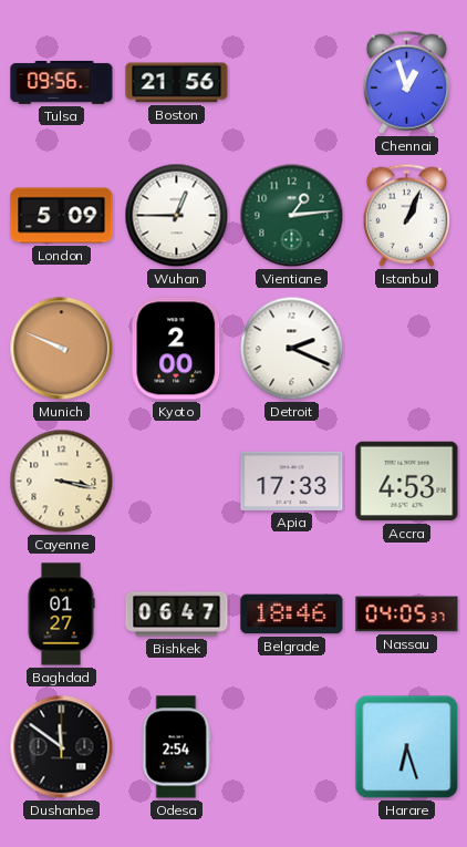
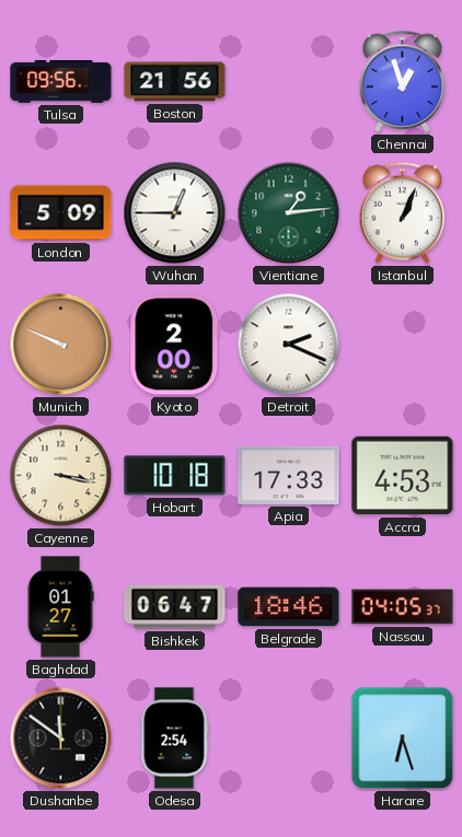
Hobart: none -> 10:18
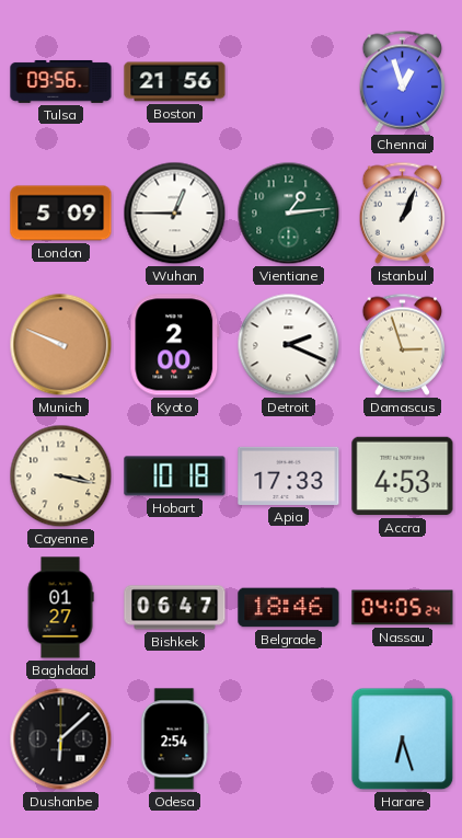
Damascus: none -> 2:57
Nassau: 04:05:37 -> 04:05:24
Dushanbe: 11:51 -> 6:08
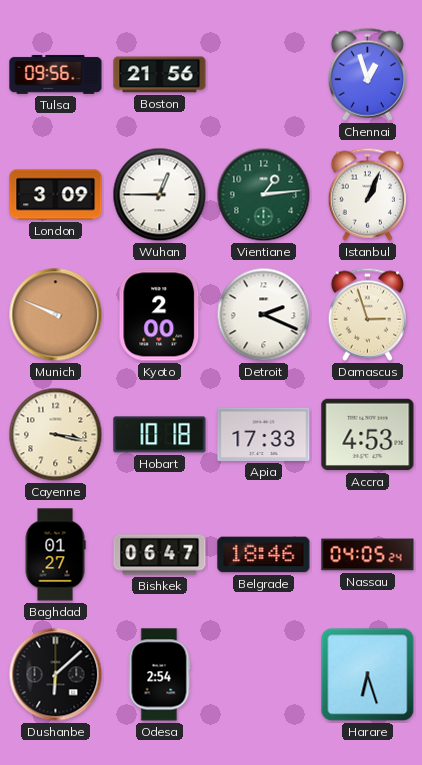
London: 5:09 -> 3:09
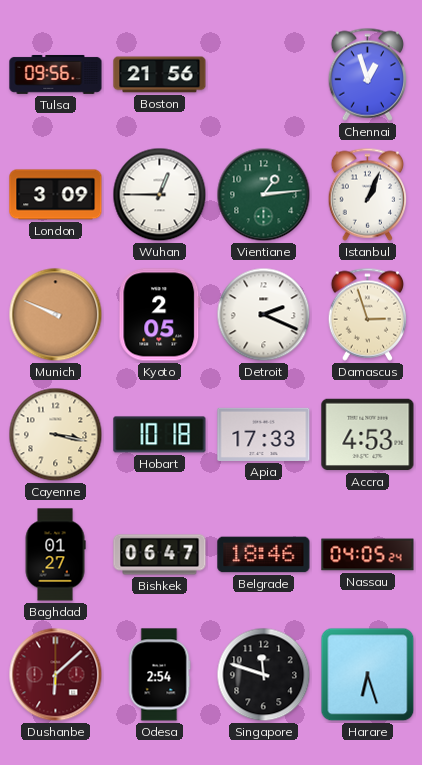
Kyoto: 2:00 -> 2:05
Dushanbe dial: black -> burgundy
Singapore: none -> 11:48
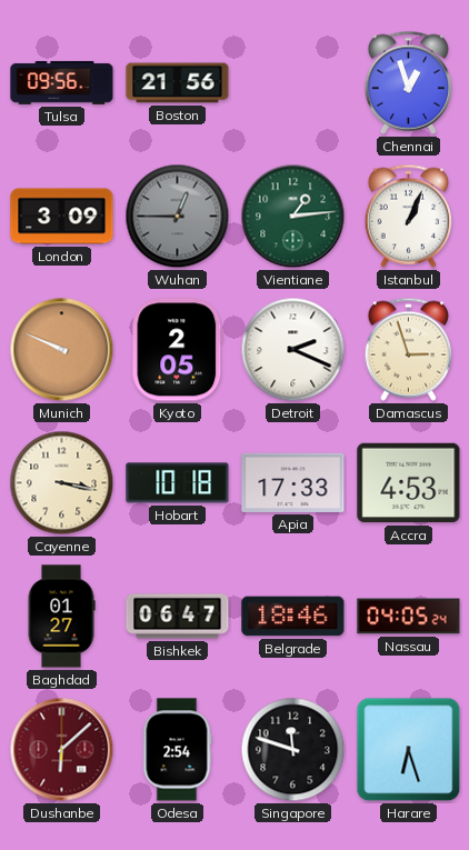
Wuhan dial: white -> grey
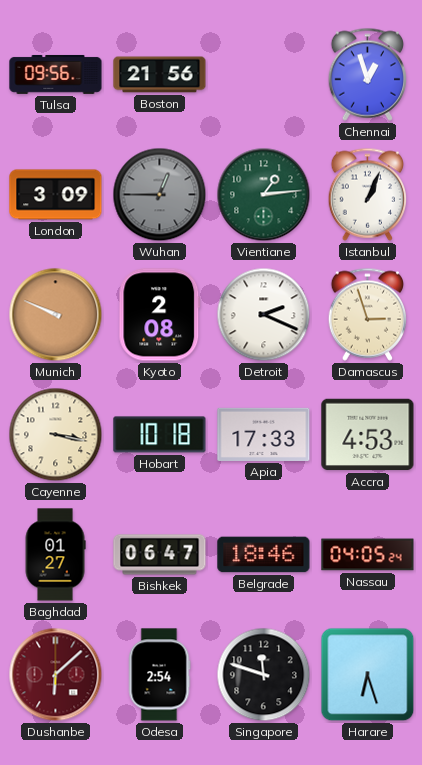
Kyoto: 2:05 -> 2:08
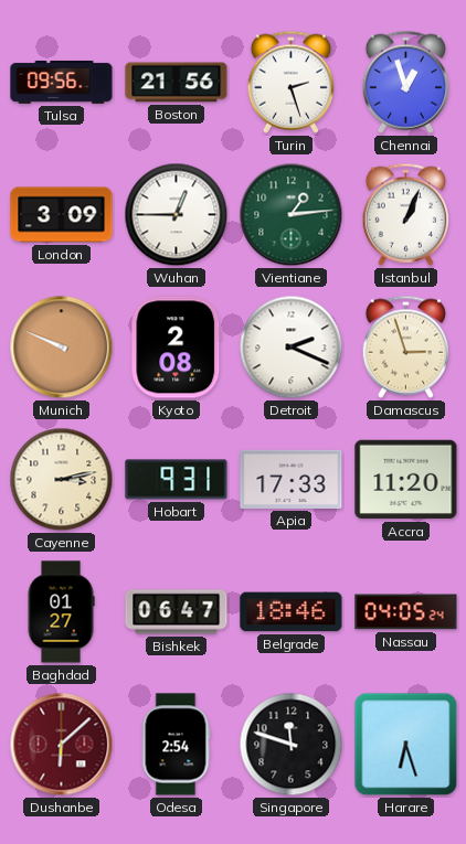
Turin: none -> 2:27
Wuhan dial: grey -> white
Cayenne: 3:17 -> 3:13
Hobart: 10:18 -> 9:31
Accra: 4:53 -> 11:20
